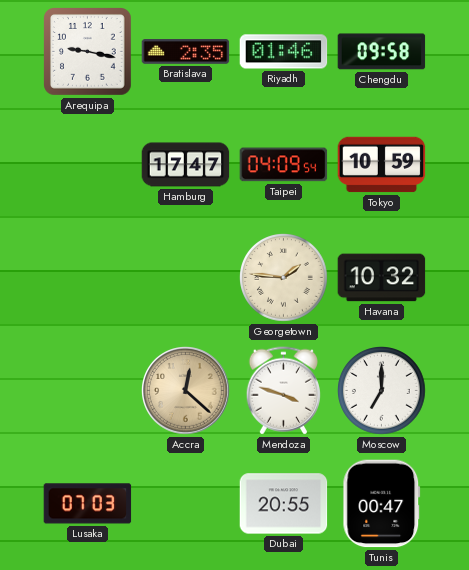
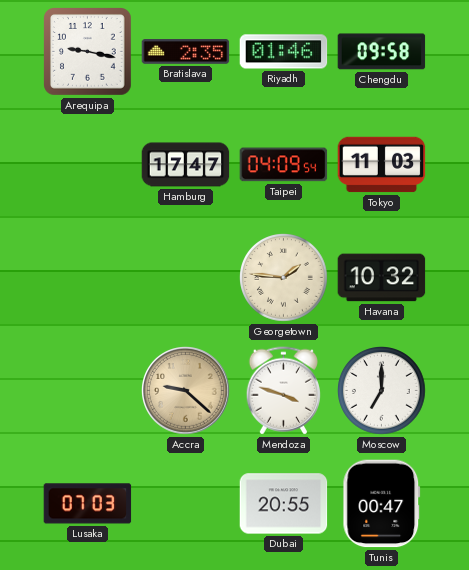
Tokyo: 10:59 -> 11:03
Accra: 12:22 -> 9:22
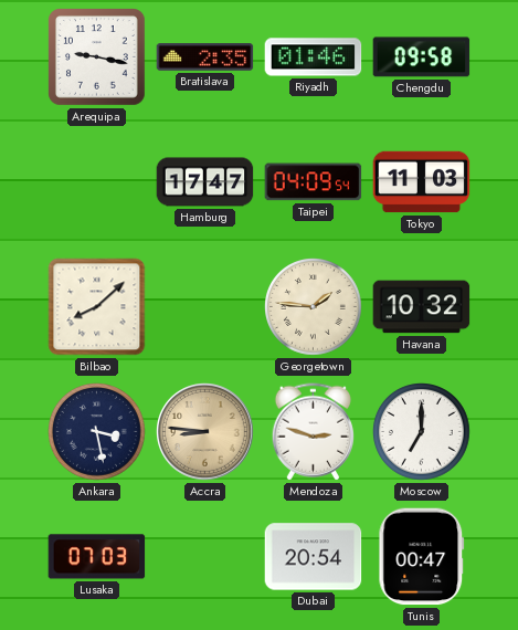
Bilbao: none -> 8:08
Ankara: none -> 3:28
Accra: 9:22 -> 8:46
Mendoza: 3:48 -> 2:48
Dubai: 20:55 -> 20:54
